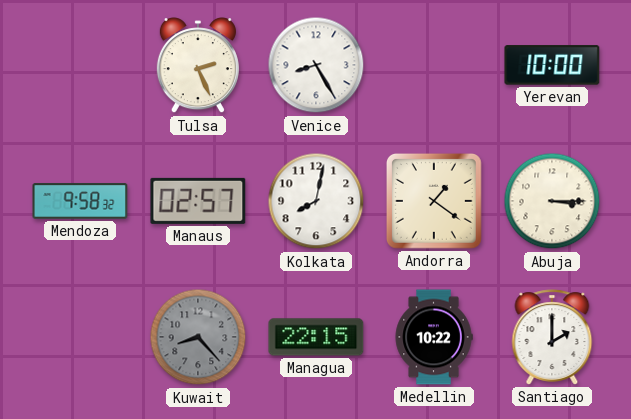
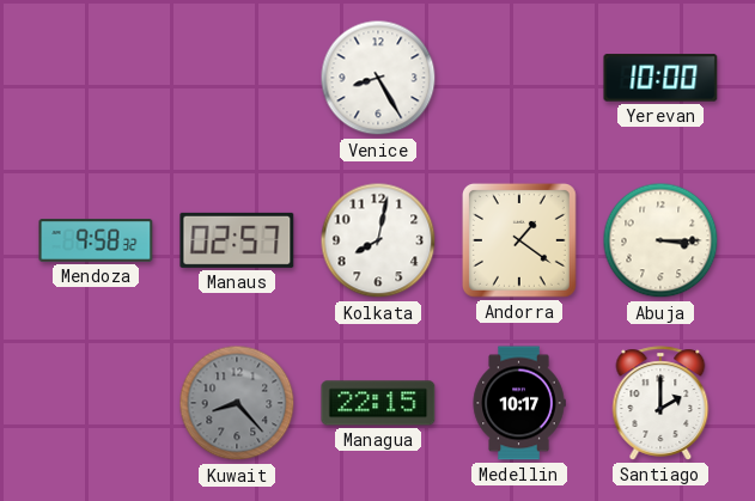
Tulsa: 2:26 -> none
Medellin: 10:22 -> 10:17
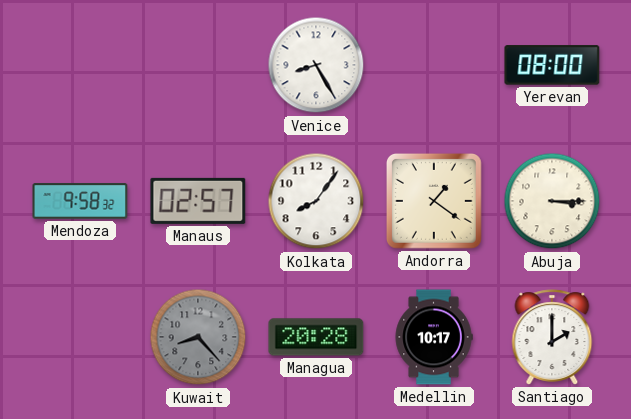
Yerevan: 10:00 -> 08:00
Kolkata: 8:02 -> 8:06
Managua: 22:15 -> 20:28
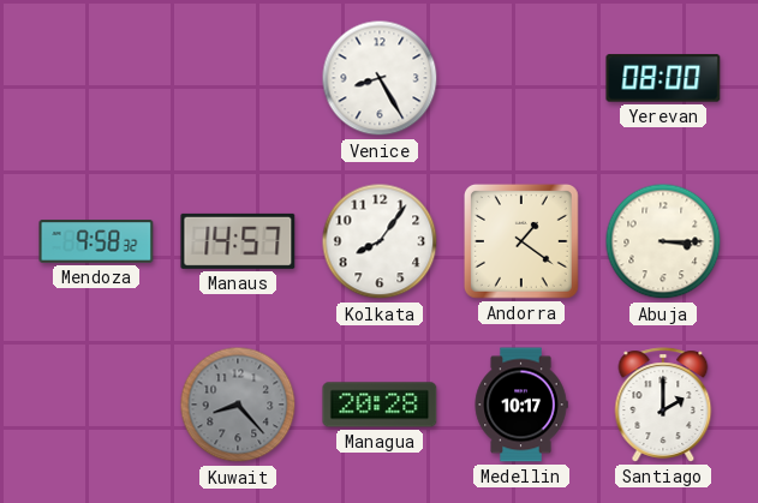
Manaus: 02:57 -> 14:57
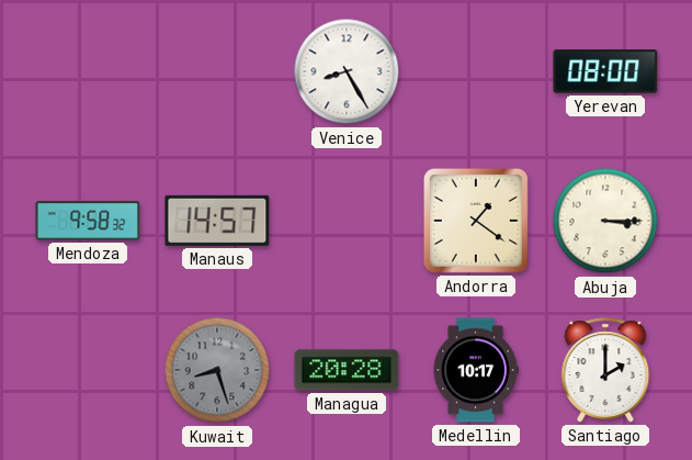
Kolkata: 8:06 -> none
Kuwait: 8:23 -> 8:27
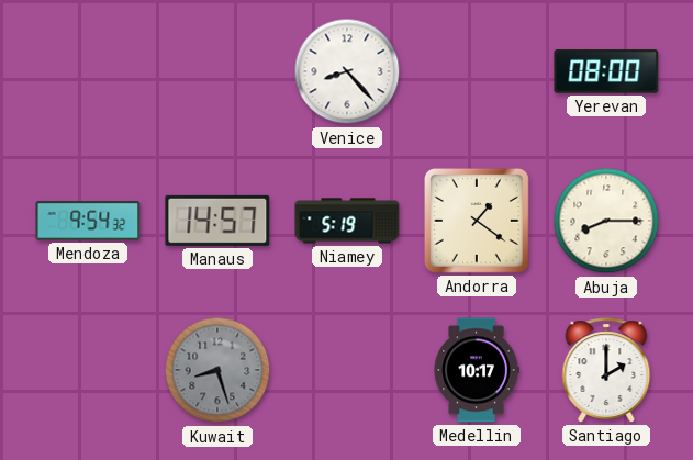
Venice: 8:25 -> 8:23
Mendoza: 9:58 -> 9:54
Niamey: none -> 5:19
Abuja: 3:15 -> 8:15
Managua: 20:28 -> none
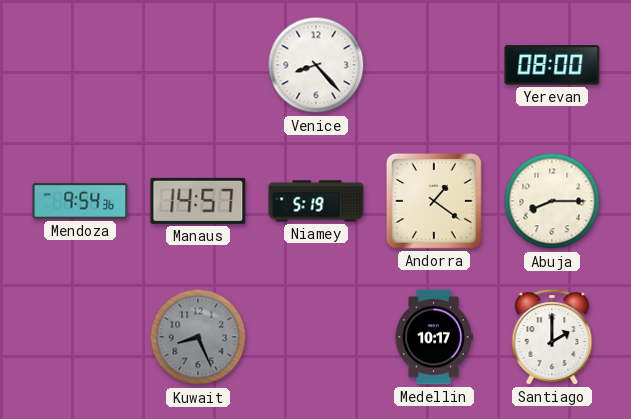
Mendoza: 9:54:32 -> 9:54:36
Kuwait: 8:27 -> 8:26
